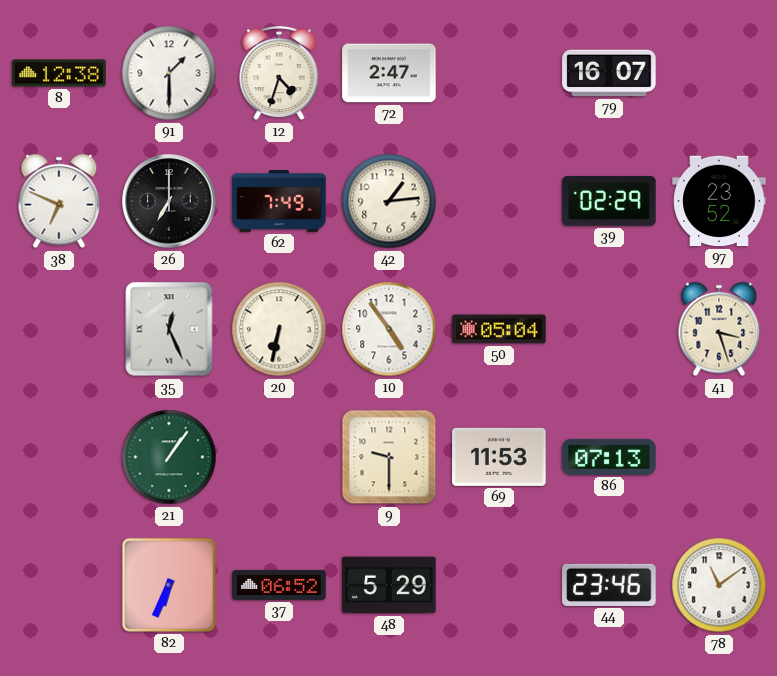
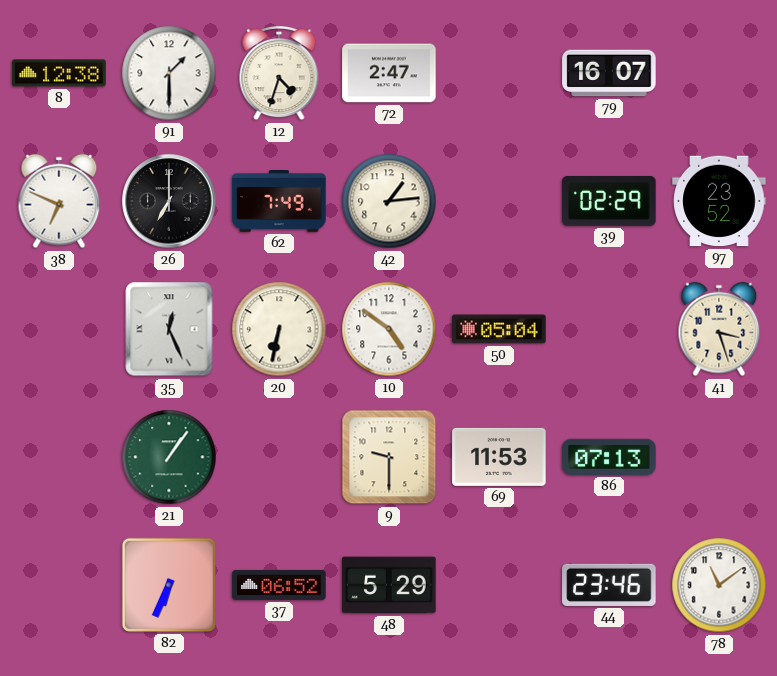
10: 4:54 -> 4:51
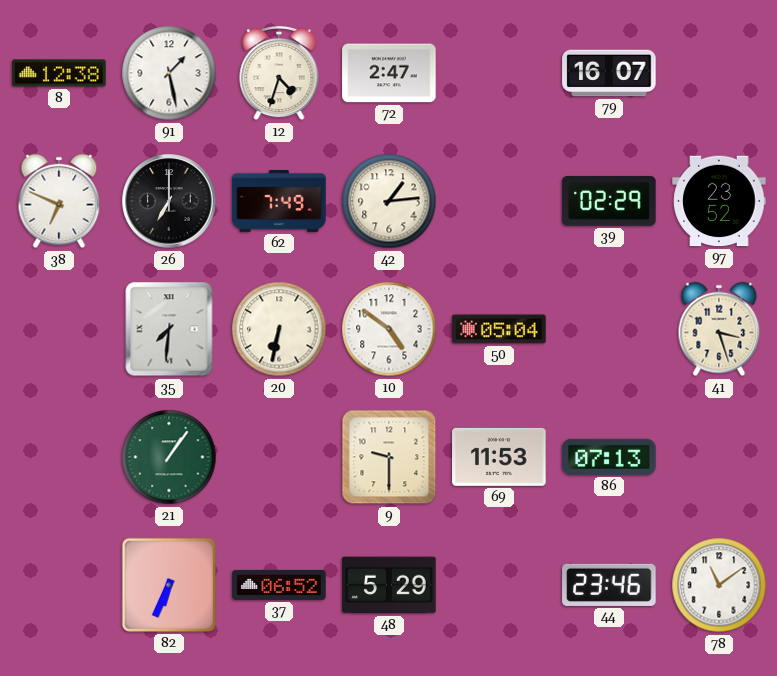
91: 1:30 -> 1:28
35: 12:26 -> 7:31
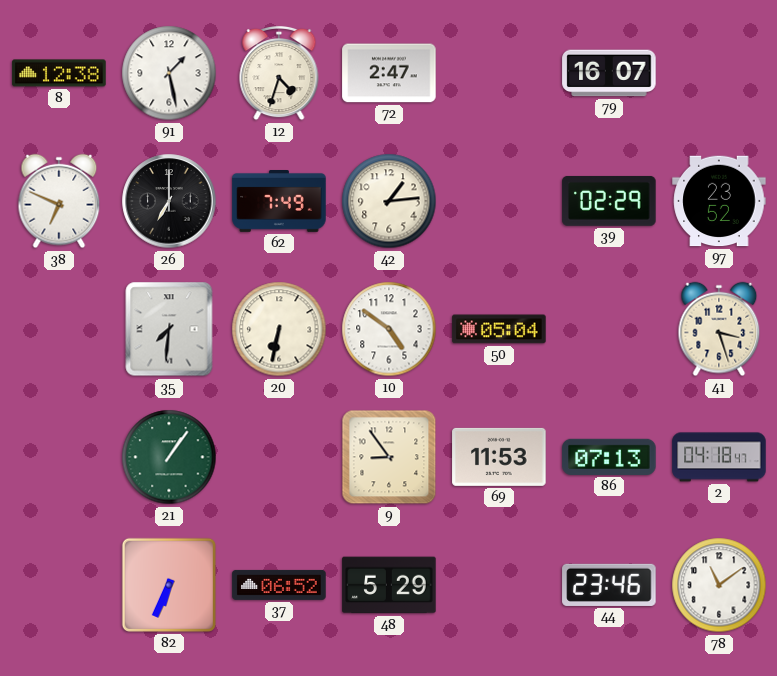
9: 9:30 -> 8:54
2: none -> 04:18
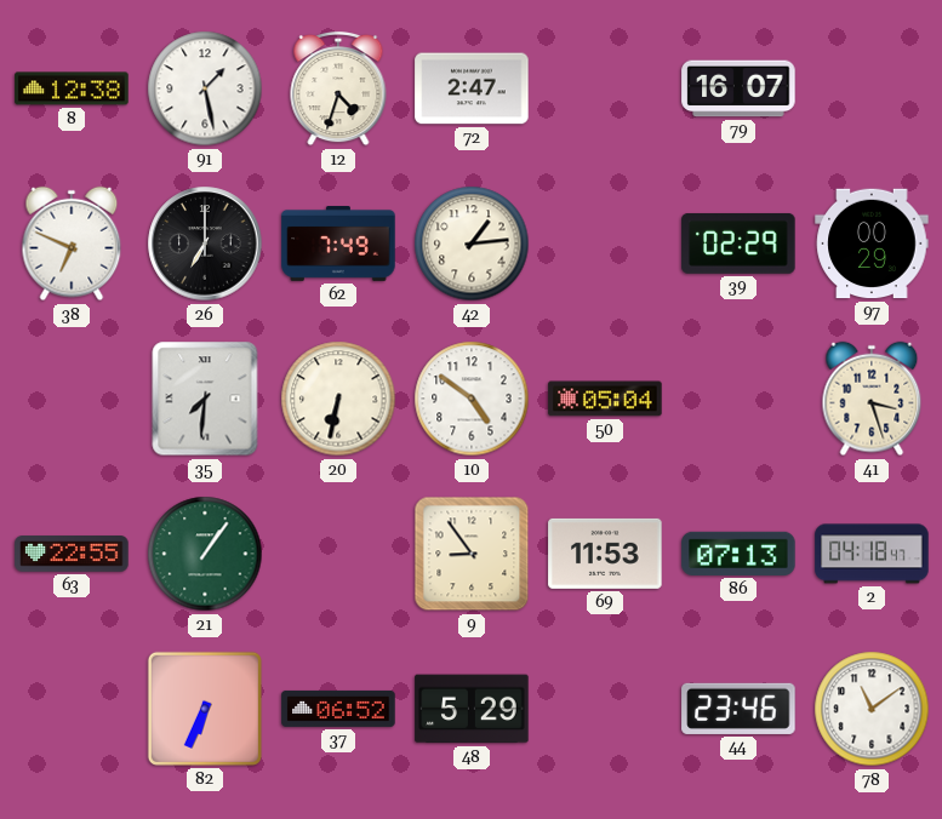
97: 23:52 -> 00:29
63: none -> 22:55
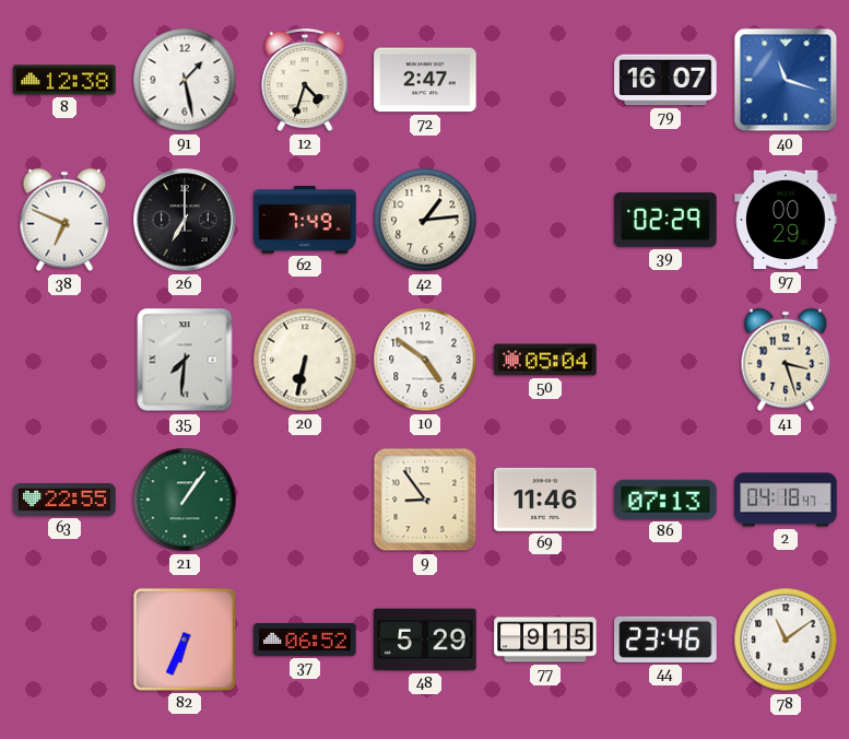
40: none -> 11:18
69: 11:53 -> 11:46
77: none -> 9:15
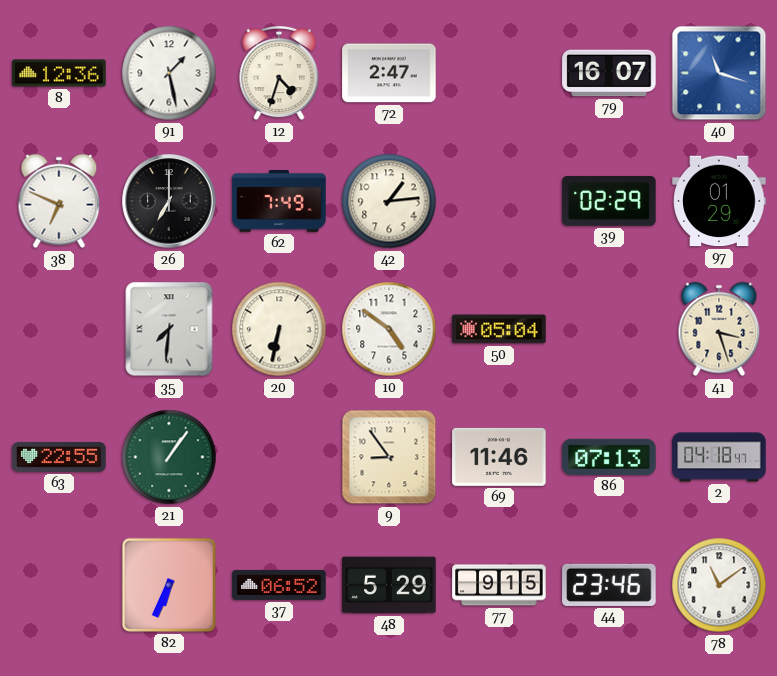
8: 12:38 -> 12:36
97: 00:29 -> 01:29
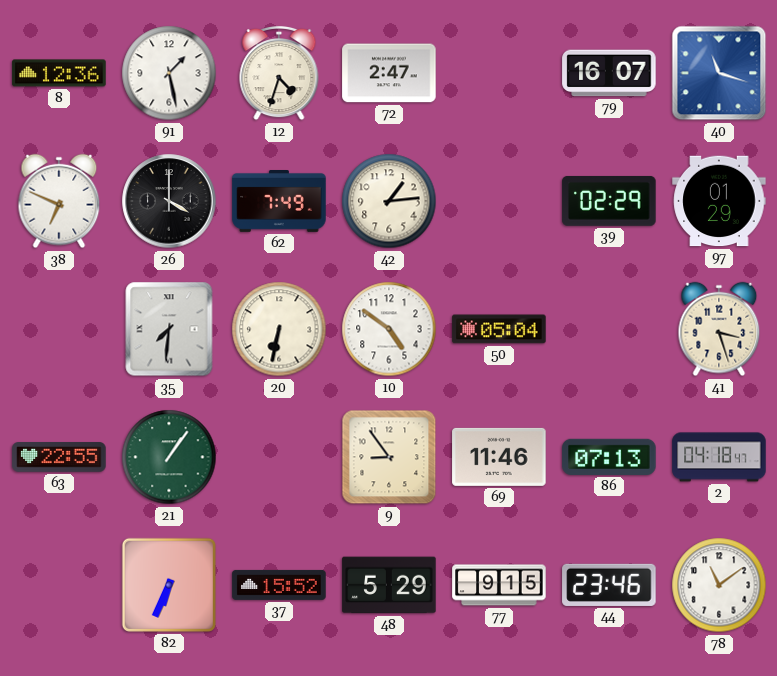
26: 7:00 -> 4:00
37: 06:52 -> 15:52
